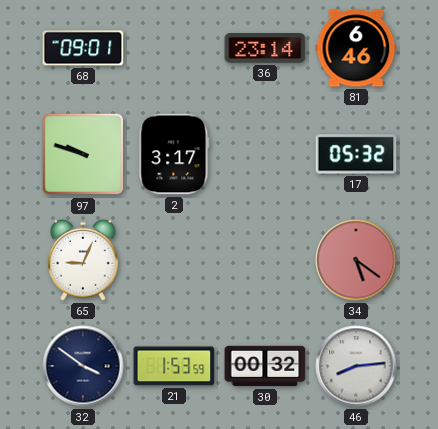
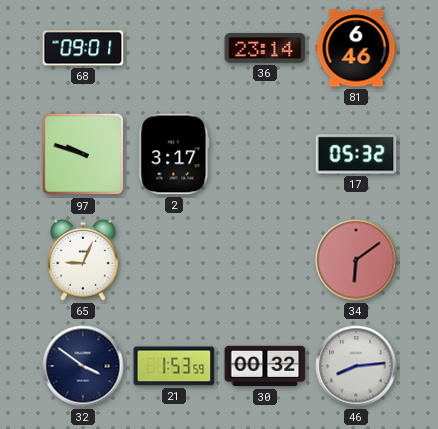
34: 5:21 -> 6:09
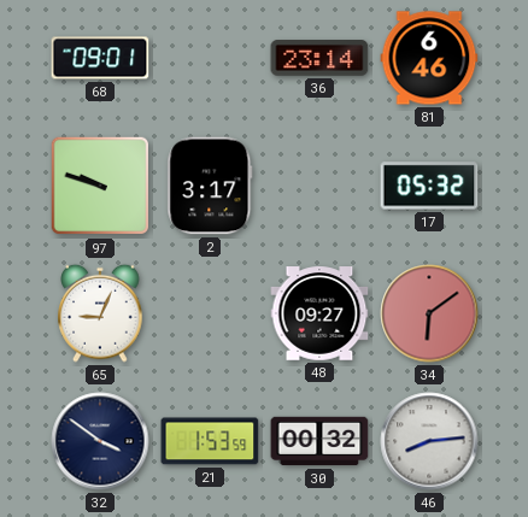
48: none -> 09:27
